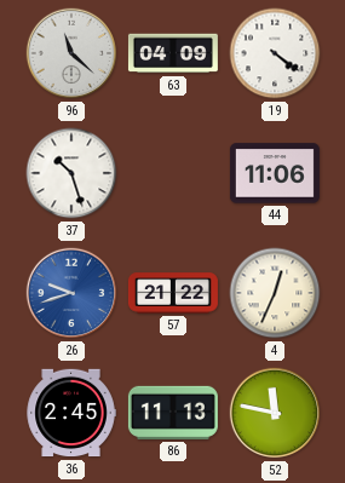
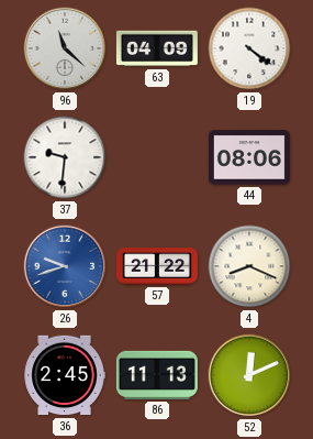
37: 10:27 -> 9:31
44: 11:06 -> 08:06
4: 12:34 -> 8:19
52: 11:47 -> 12:11
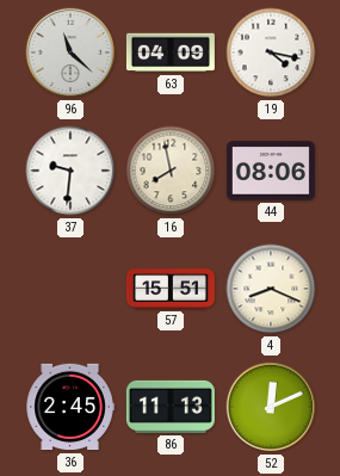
19: 4:21 -> 4:17
16: none -> 7:58
26: 9:42 -> none
57: 21:22 -> 15:51
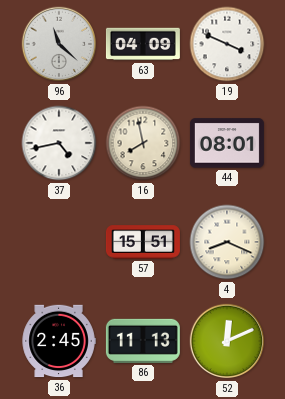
19: 4:17 -> 3:49
37: 9:31 -> 4:43
44: 08:06 -> 08:01
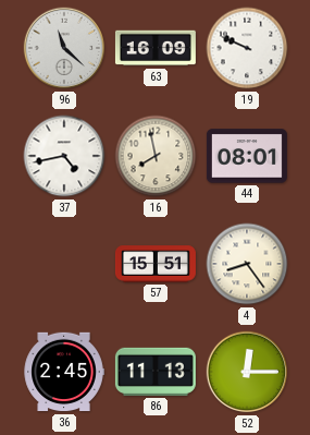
63: 04:09 -> 16:09
19: 3:49 -> 9:49
4: 8:19 -> 8:24
52: 12:11 -> 12:15
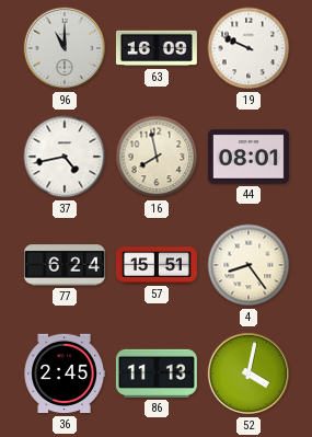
96: 11:22 -> 11:00
77: none -> 6:24
52: 12:15 -> 4:02
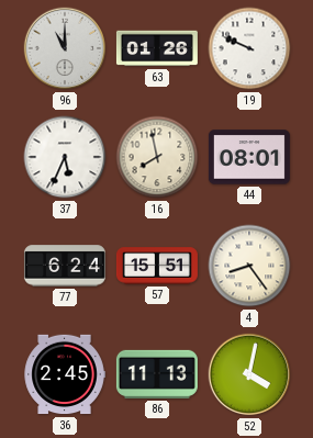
63: 16:09 -> 01:26
37: 4:43 -> 5:34
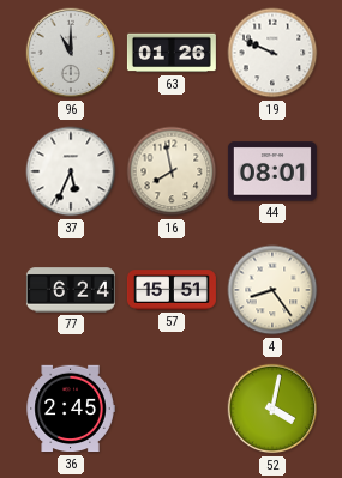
86: 11:13 -> none
